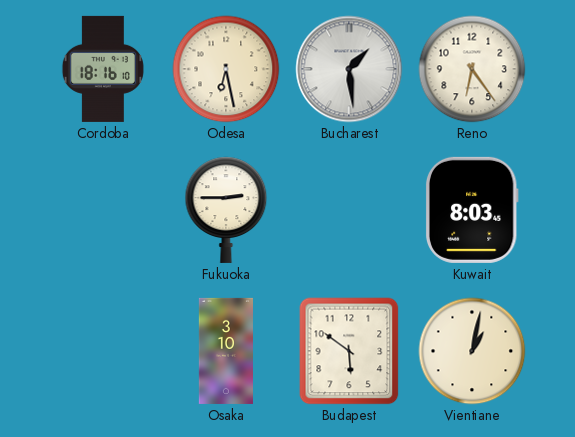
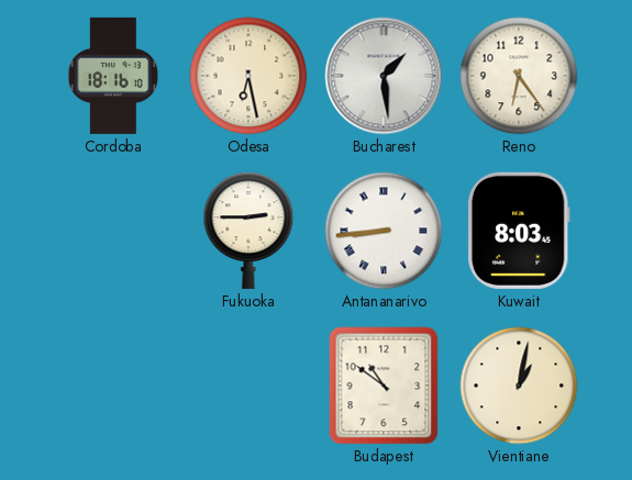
Antananarivo: none -> 8:44
Osaka: 3:10 -> none
Budapest: 5:51 -> 10:51
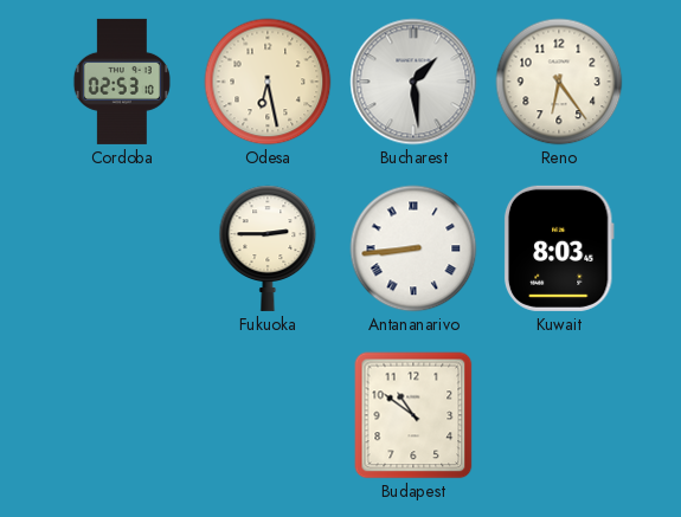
Cordoba: 18:16 -> 02:53
Vientiane: 1:02 -> none
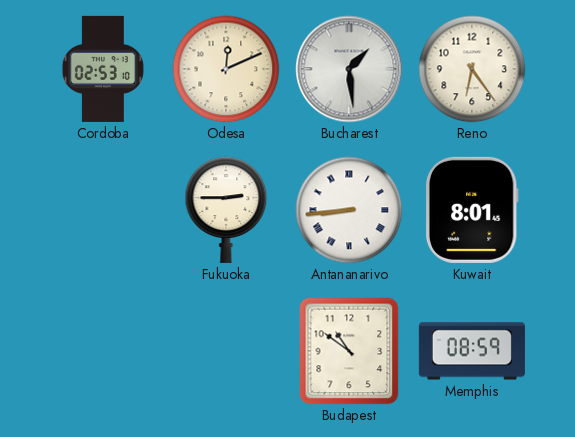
Odesa: 6:28 -> 12:11
Kuwait: 8:03 -> 8:01
Memphis: none -> 08:59
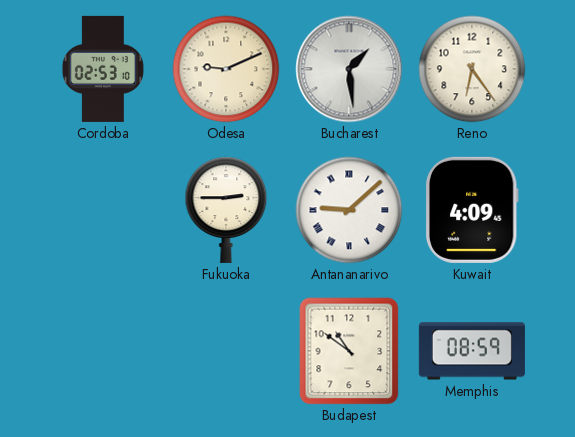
Odesa: 12:11 -> 9:11
Antananarivo: 8:44 -> 9:08
Kuwait: 8:01 -> 4:09
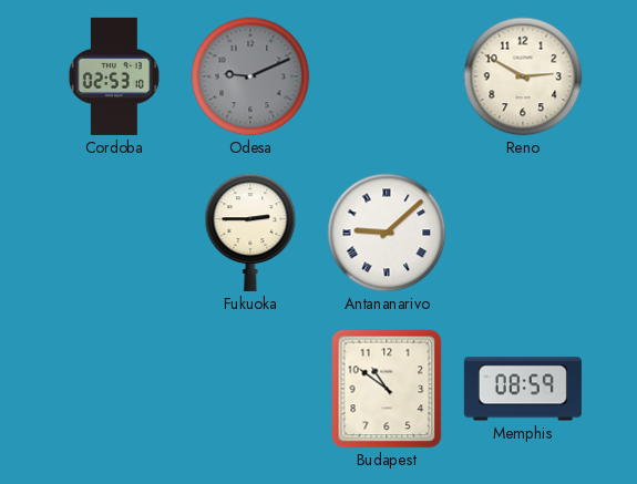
Odesa dial: cream -> grey
Bucharest: 1:29 -> none
Reno: 6:24 -> 2:50
Kuwait: 4:09 -> none
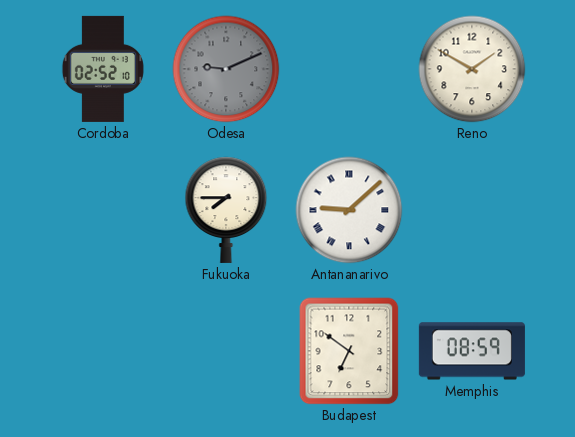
Cordoba: 02:53 -> 02:52
Reno: 2:50 -> 1:50
Fukuoka: 2:45 -> 7:45
Budapest: 10:51 -> 6:51
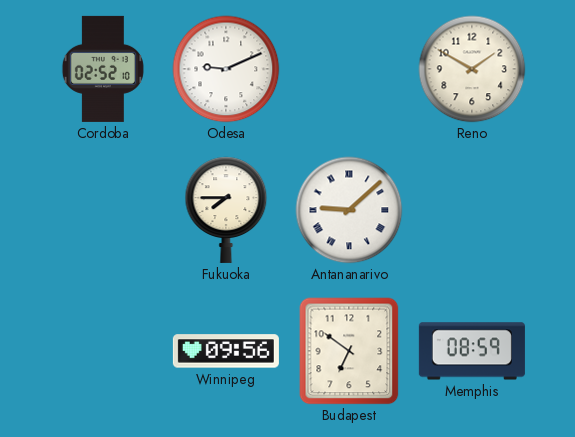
Odesa dial: grey -> white
Winnipeg: none -> 09:56
